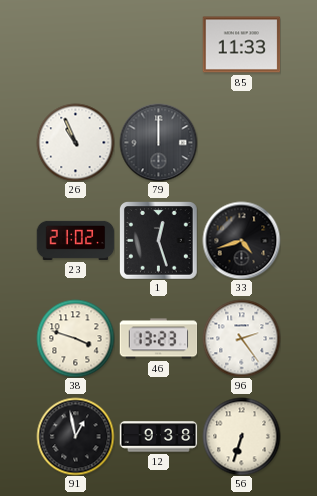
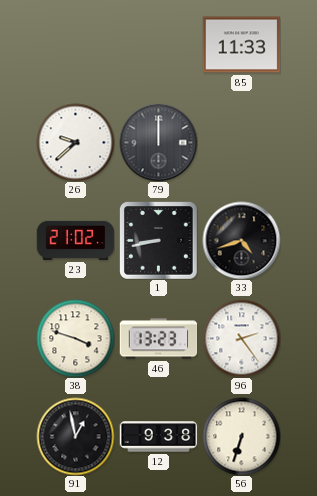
26: 10:56 -> 9:38
1: 12:27 -> 8:43
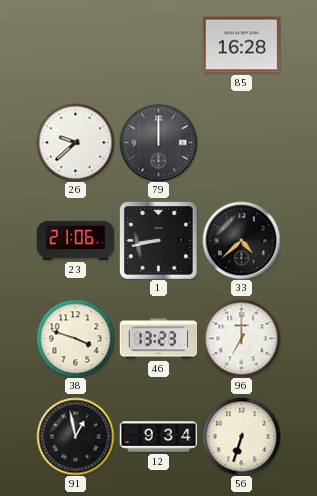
85: 11:33 -> 16:28
23: 21:02 -> 21:06
33: 4:42 -> 4:38
96: 2:24 -> 7:00
12: 9:38 -> 9:34
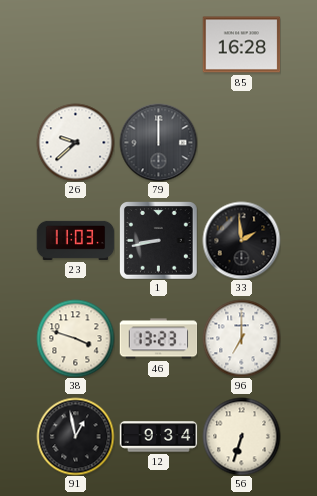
23: 21:06 -> 11:03
33: 4:38 -> 1:59
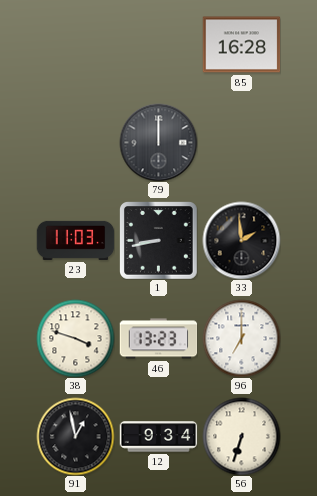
26: 9:38 -> none
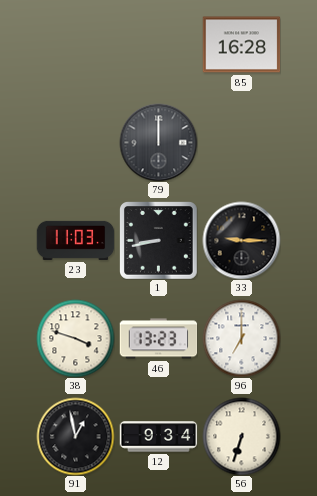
33: 1:59 -> 9:15
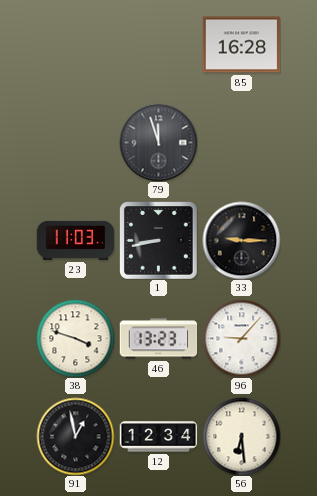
79: 12:00 -> 11:57
96: 7:00 -> 9:07
12: 9:34 -> 12:34
56: 6:33 -> 6:29
